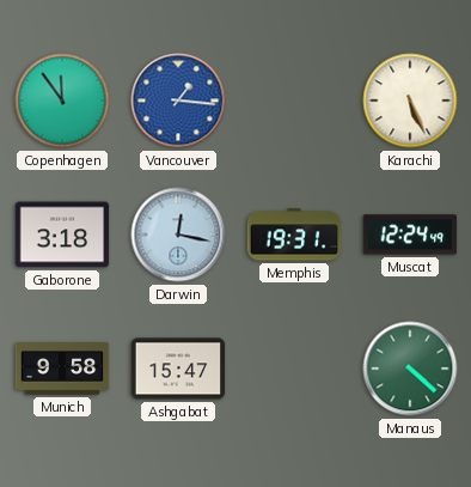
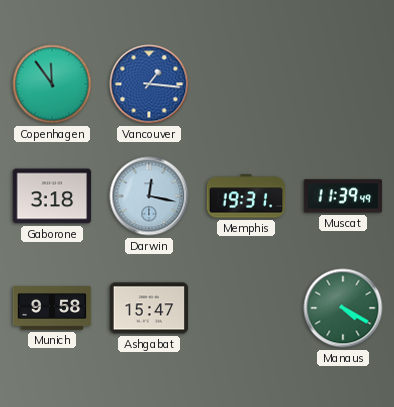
Karachi: 5:26 -> none
Muscat: 12:24 -> 11:39
Manaus: 4:22 -> 4:20
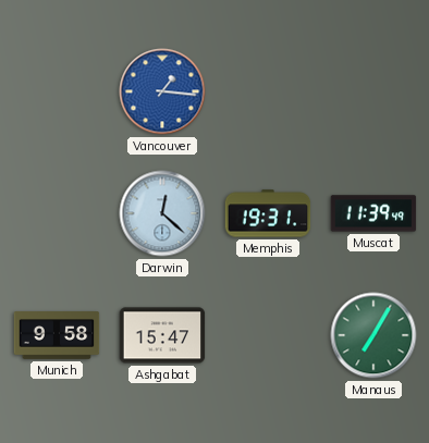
Copenhagen: 11:54 -> none
Gaborone: 3:18 -> none
Darwin: 12:17 -> 12:22
Manaus: 4:20 -> 7:05
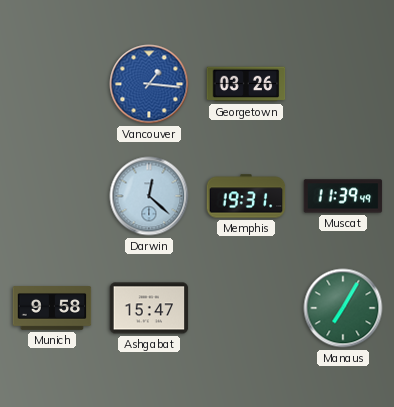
Georgetown: none -> 03:26
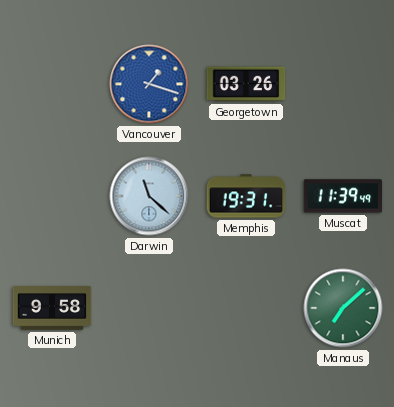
Vancouver: 1:16 -> 1:18
Darwin: 12:22 -> 11:22
Ashgabat: 15:47 -> none
Manaus: 7:05 -> 7:08
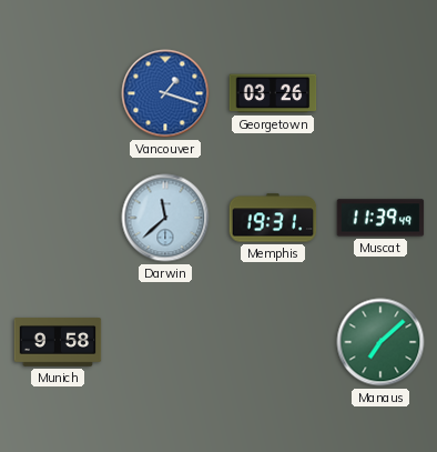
Darwin: 11:22 -> 11:38
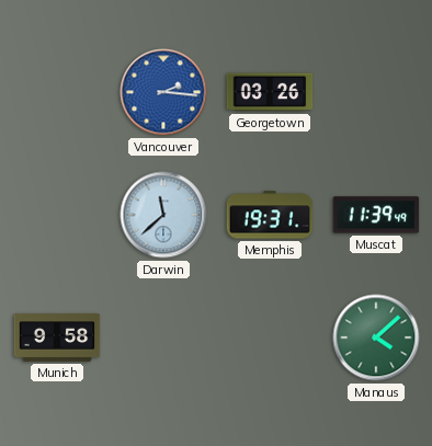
Vancouver: 1:18 -> 2:16
Manaus: 7:08 -> 4:08
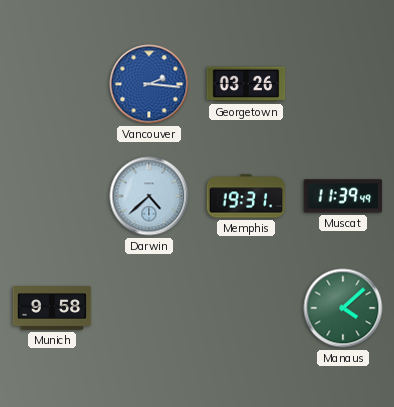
Darwin: 11:38 -> 4:38
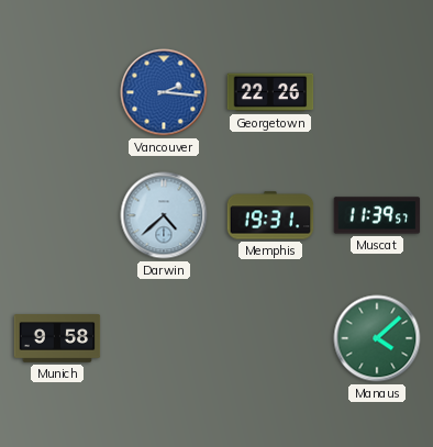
Georgetown: 03:26 -> 22:26
Muscat: 11:39:49 -> 11:39:57
